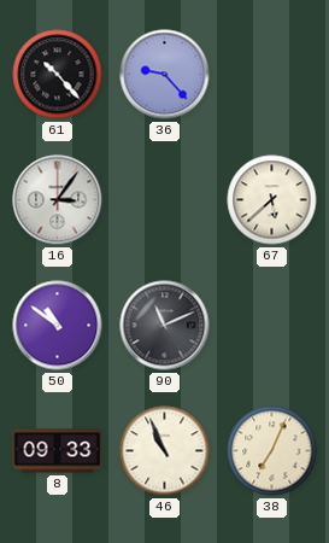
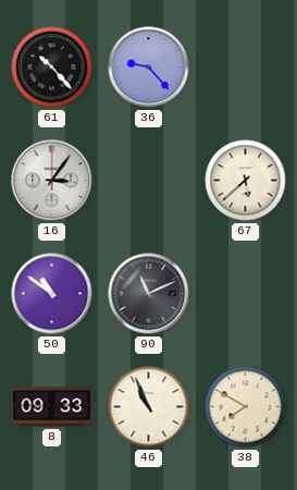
38: 7:04 -> 7:50
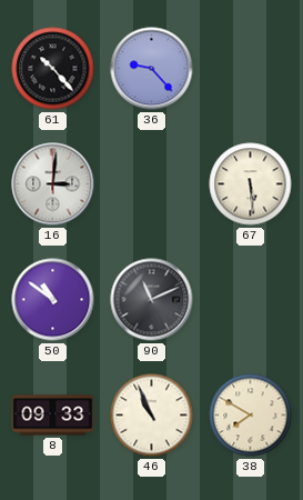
16: 3:06 -> 3:01
67: 5:38 -> 5:29
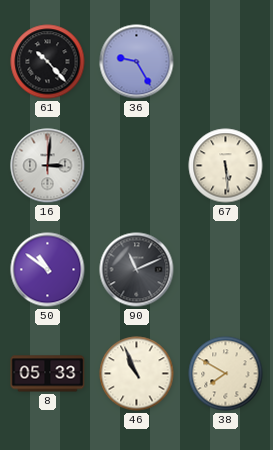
36: 9:23 -> 9:25
8: 09:33 -> 05:33
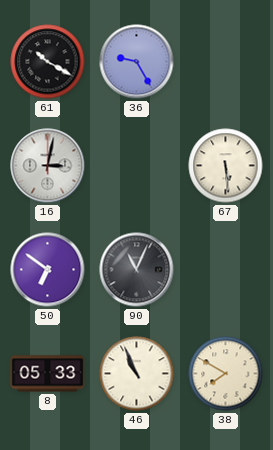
61: 10:23 -> 10:20
16: 3:01 -> 3:02
50: 10:51 -> 6:51
90: 11:11 -> 11:04
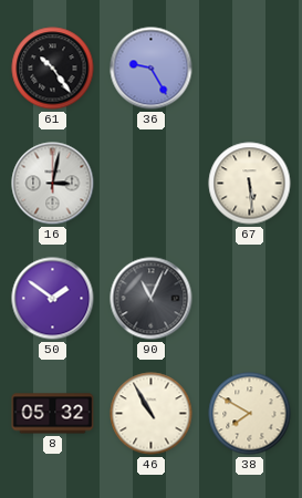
61: 10:20 -> 10:24
50: 6:51 -> 1:51
8: 05:33 -> 05:32
46: 10:56 -> 10:55
